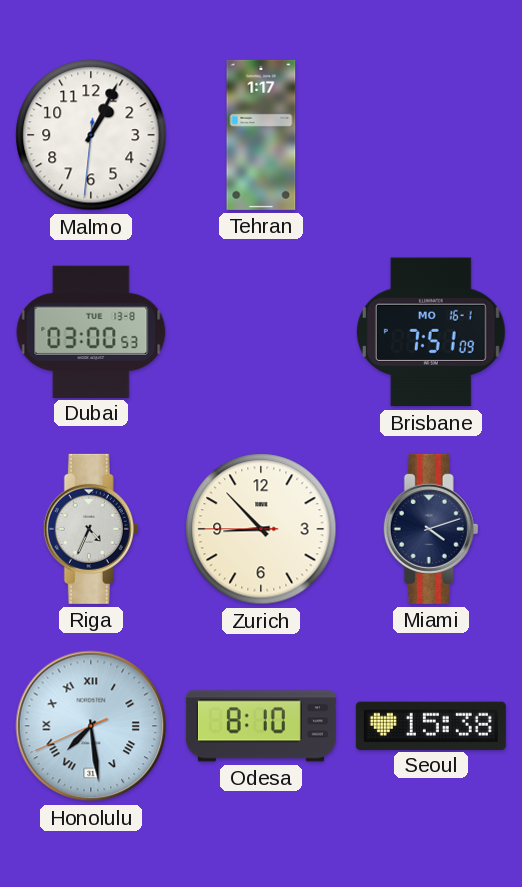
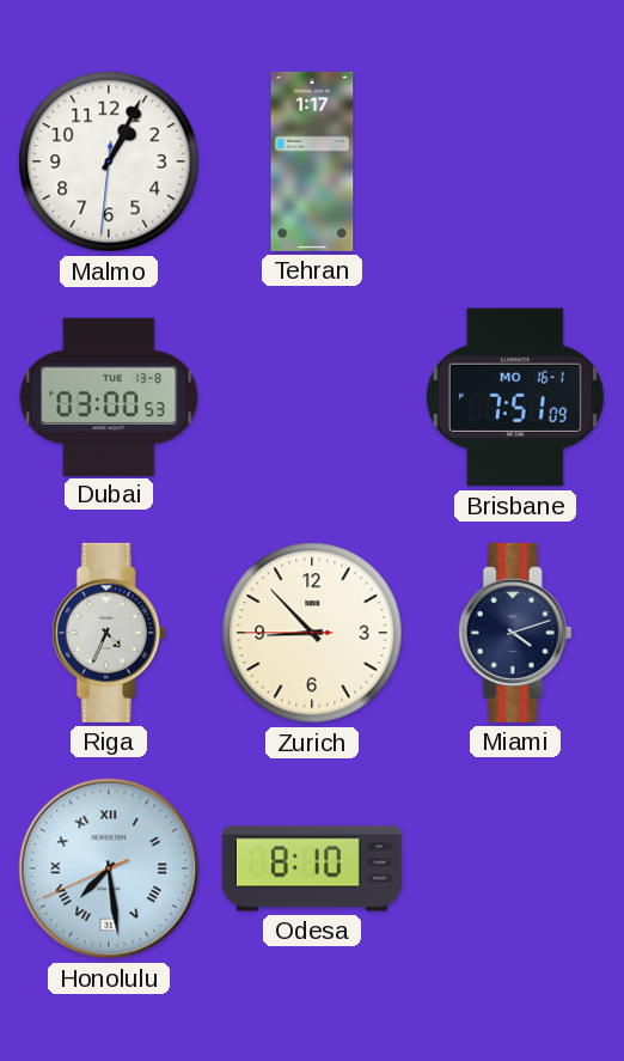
Seoul: 15:38 -> none
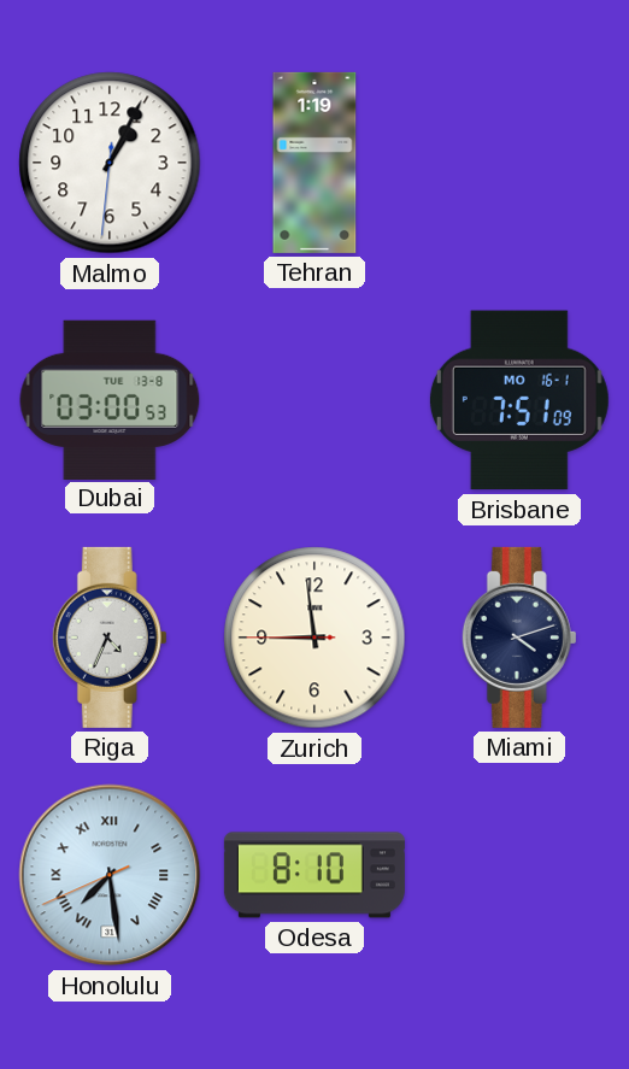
Tehran: 1:17 -> 1:19
Zurich: 8:52 -> 8:58
